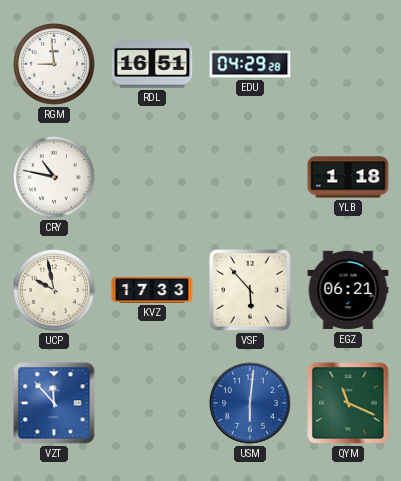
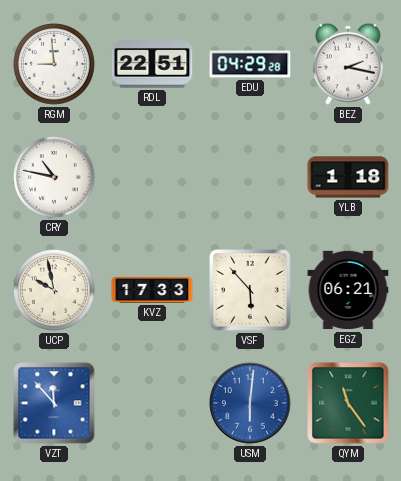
RDL: 16:51 -> 22:51
BEZ: none -> 2:17
QYM: 11:19 -> 11:24
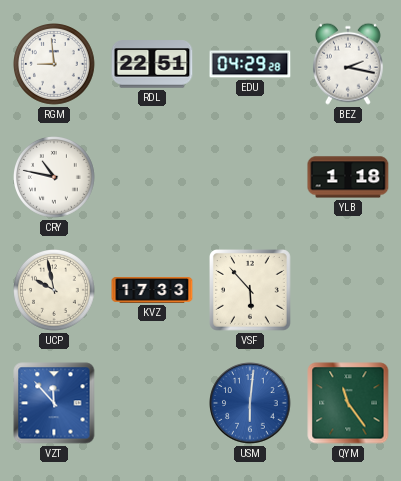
EGZ: 06:21 -> none
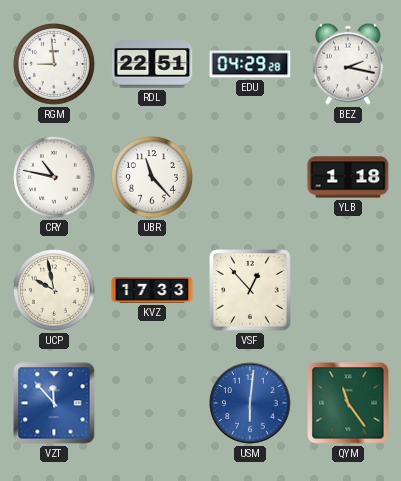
UBR: none -> 11:23
VSF: 5:53 -> 12:53
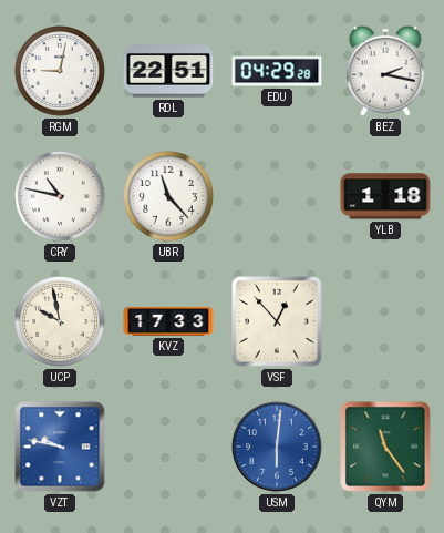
RGM: 8:59 -> 9:02
VZT: 11:53 -> 9:47
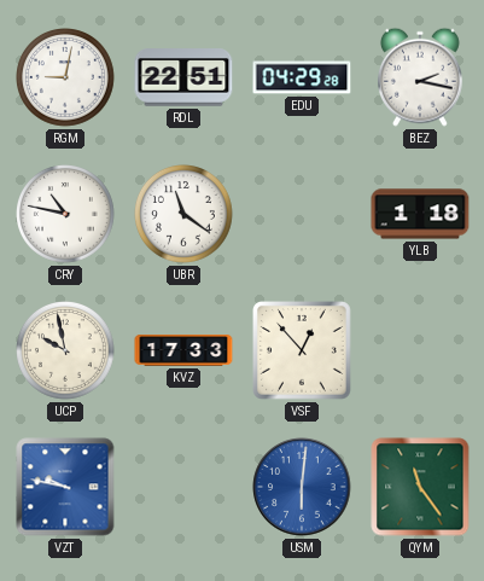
UBR: 11:23 -> 11:21
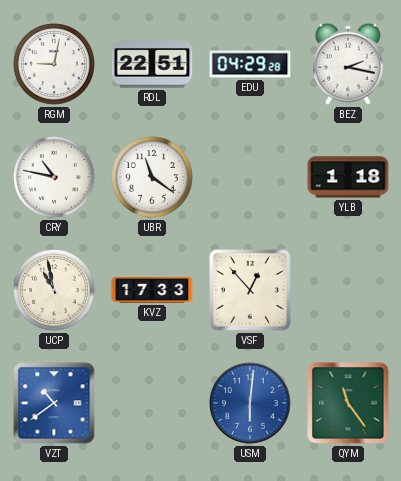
UCP: 9:58 -> 10:58
VZT: 9:47 -> 10:39
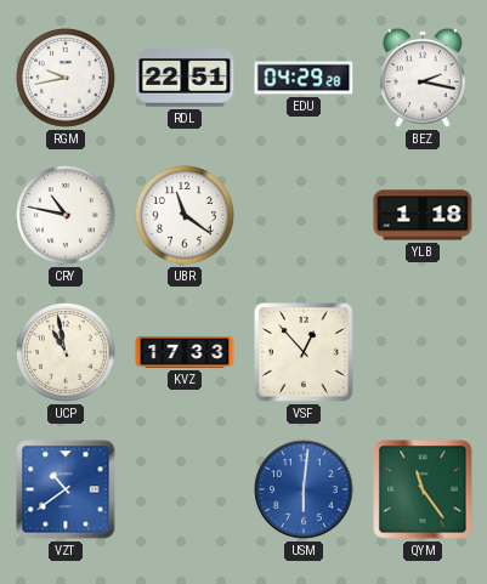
RGM: 9:02 -> 9:43
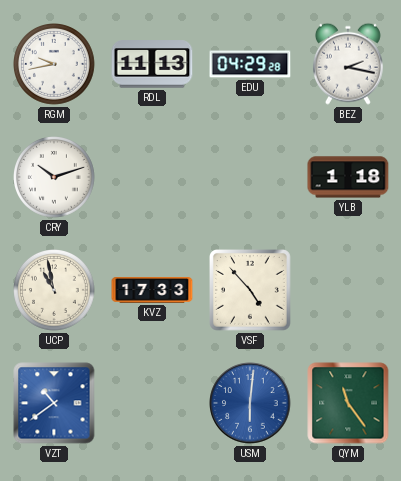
RDL: 22:51 -> 11:13
CRY: 10:47 -> 10:12
UBR: 11:21 -> none
VSF: 12:53 -> 4:53
